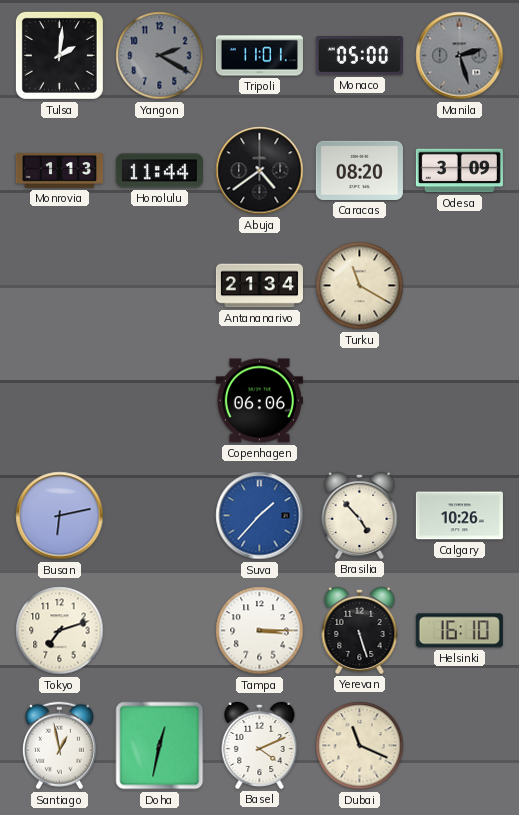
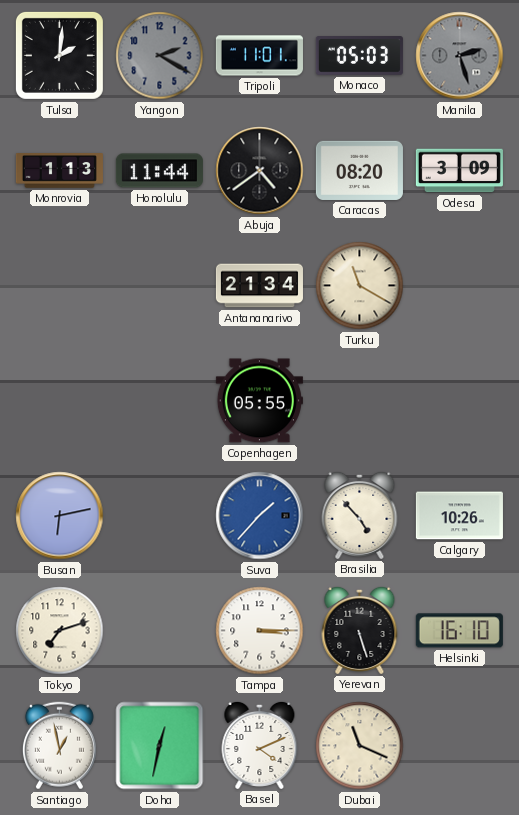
Monaco: 05:00 -> 05:03
Copenhagen: 06:06 -> 05:55
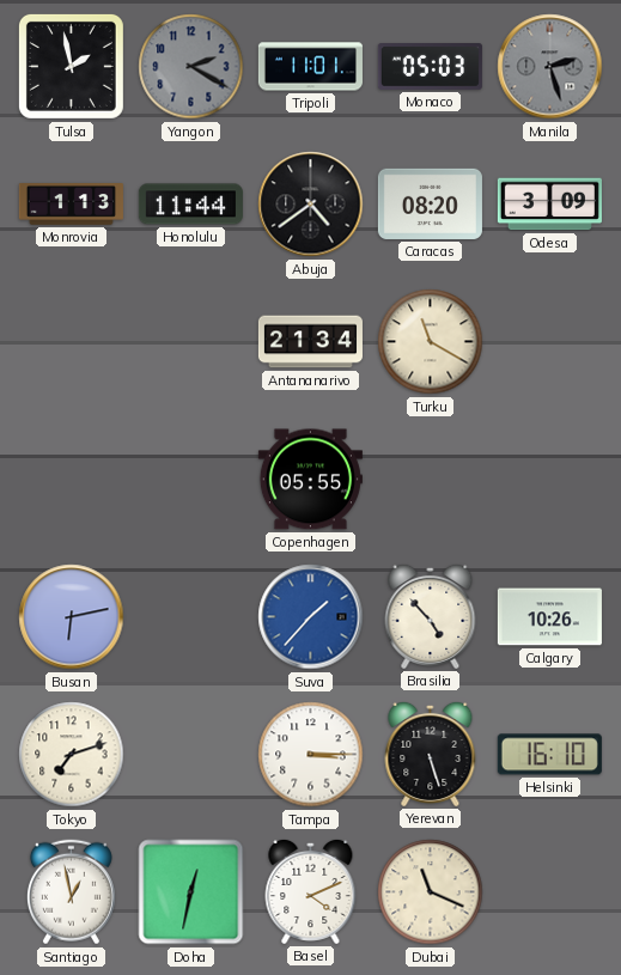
Tulsa: 2:01 -> 1:58
